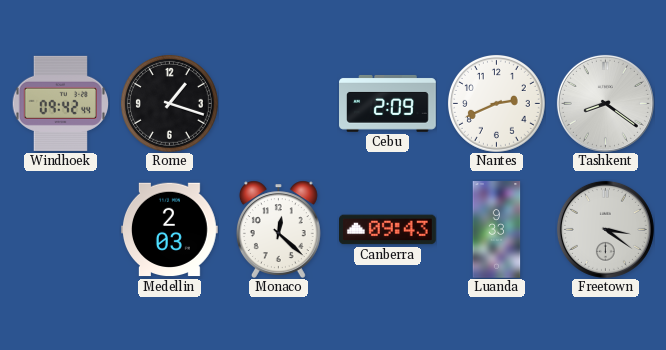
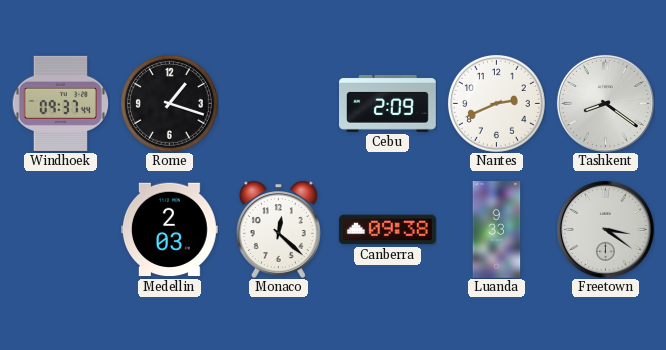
Windhoek: 09:42 -> 09:37
Canberra: 09:43 -> 09:38
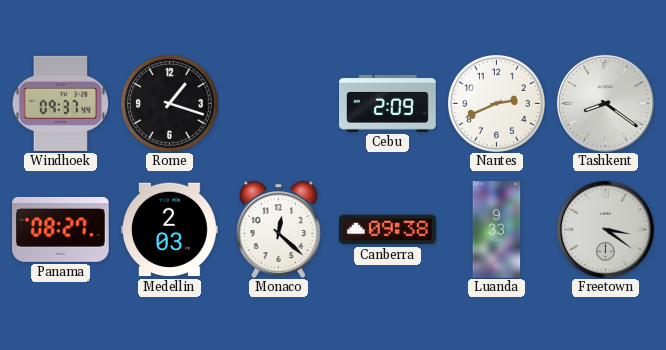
Panama: none -> 08:27
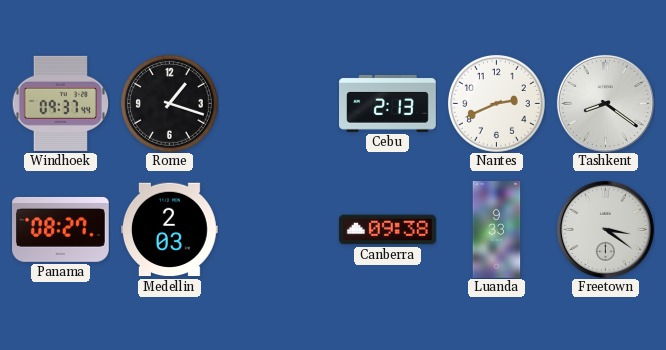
Cebu: 2:09 -> 2:13
Monaco: 12:22 -> none
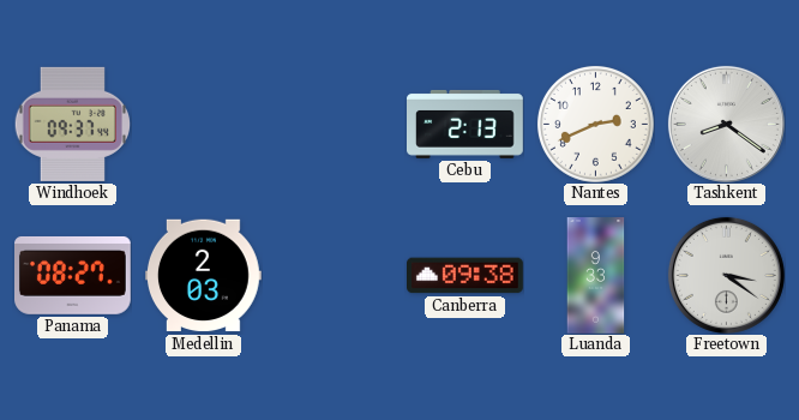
Rome: 1:18 -> none
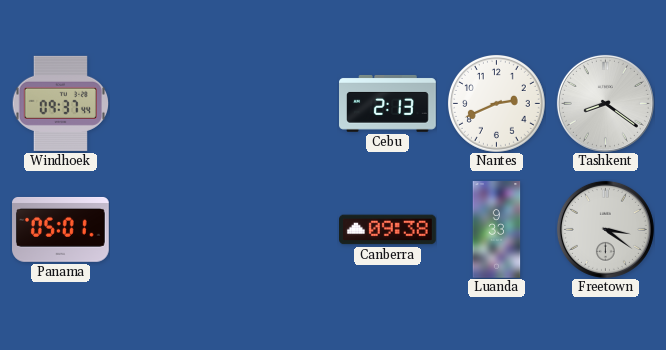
Panama: 08:27 -> 05:01
Medellin: 2:03 -> none
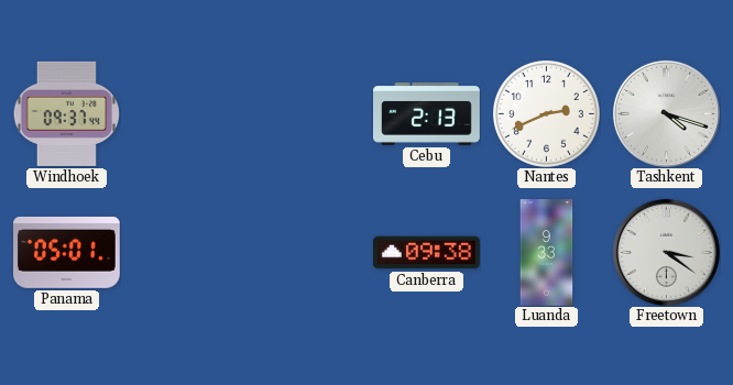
Tashkent: 8:21 -> 4:18
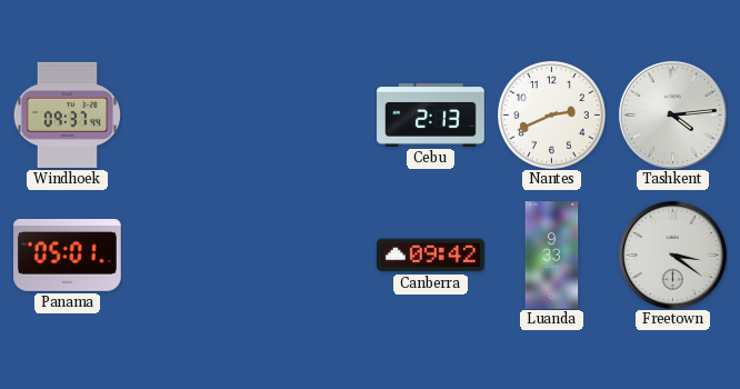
Tashkent: 4:18 -> 4:14
Canberra: 09:38 -> 09:42
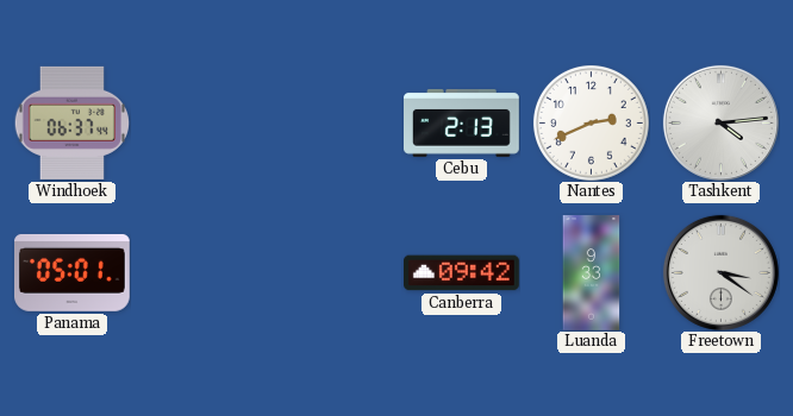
Windhoek: 09:37 -> 06:37
